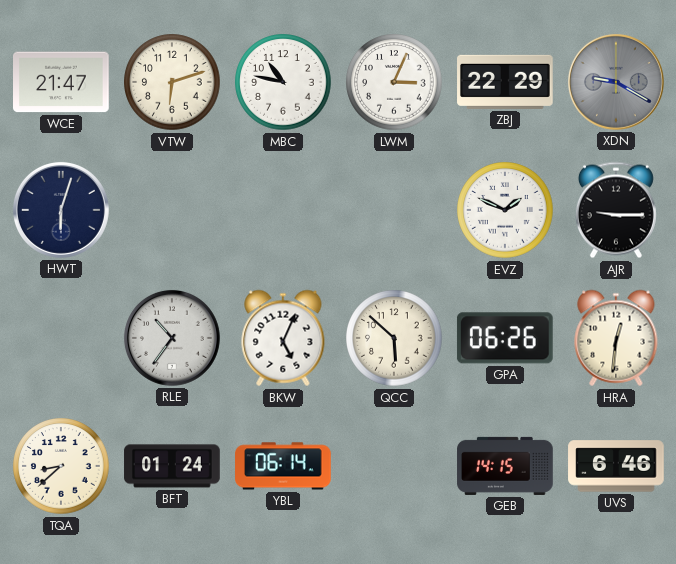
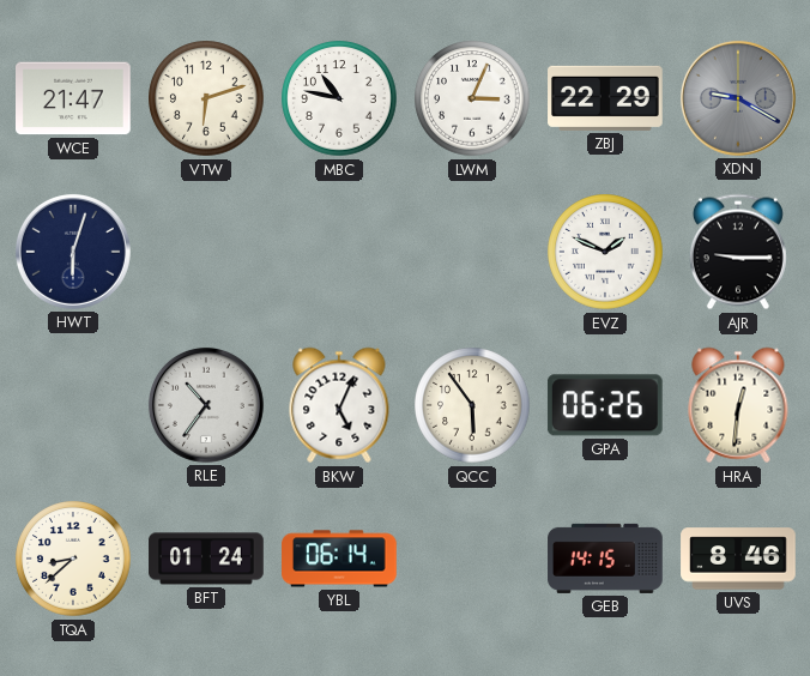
QCC: 5:52 -> 5:54
UVS: 6:46 -> 8:46
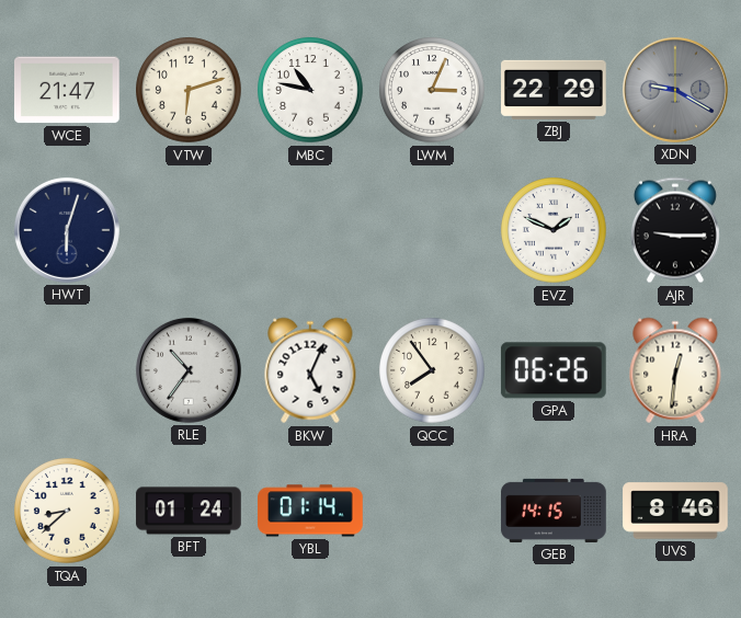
QCC: 5:54 -> 7:54
YBL: 06:14 -> 01:14
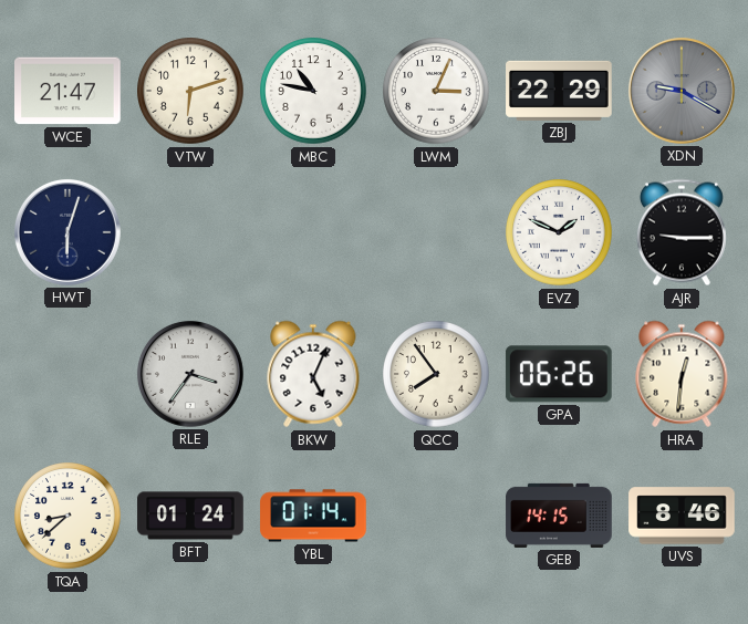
RLE: 10:36 -> 3:36
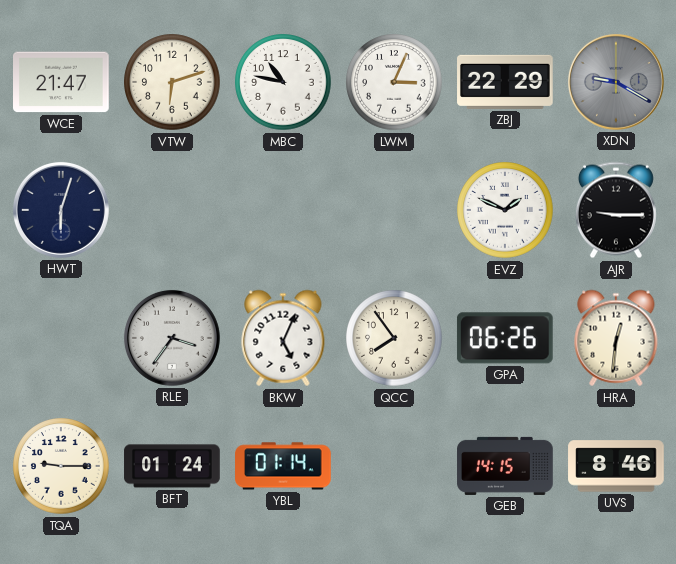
TQA: 8:38 -> 9:15
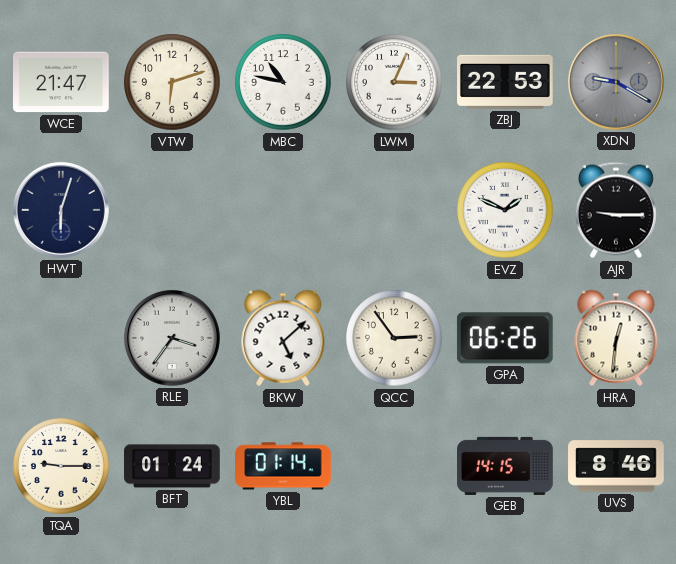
ZBJ: 22:29 -> 22:53
BKW: 5:04 -> 5:08
QCC: 7:54 -> 2:54
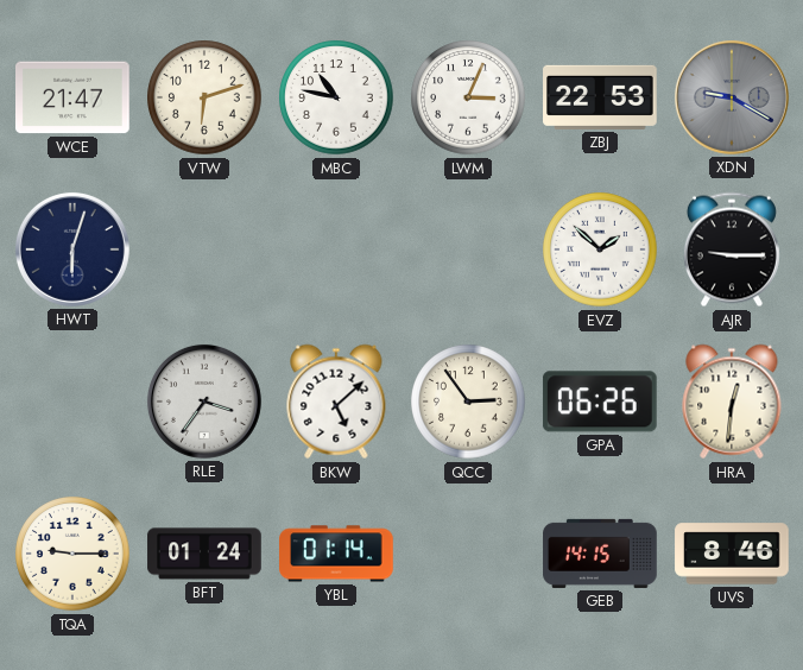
EVZ: 1:49 -> 1:52
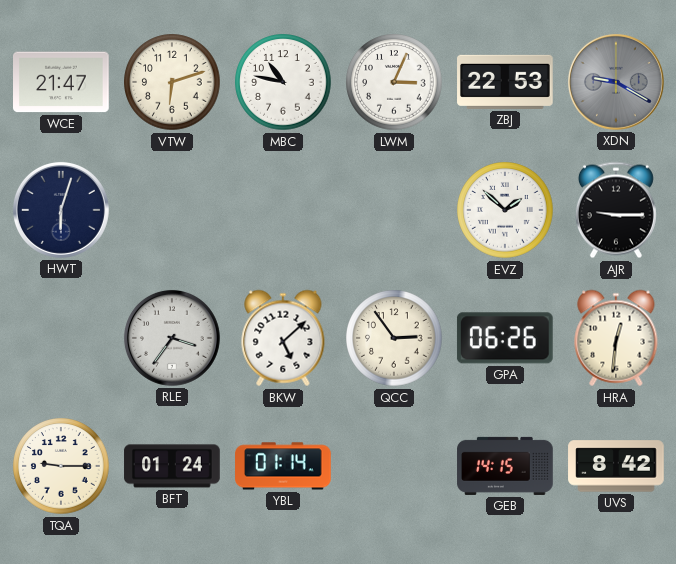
UVS: 8:46 -> 8:42
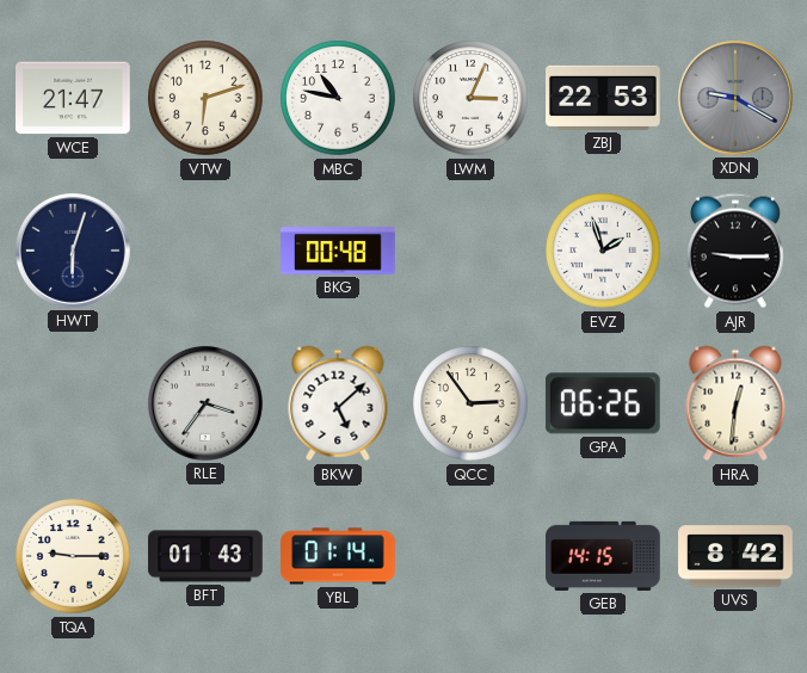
BKG: none -> 00:48
EVZ: 1:52 -> 1:57
BFT: 01:24 -> 01:43
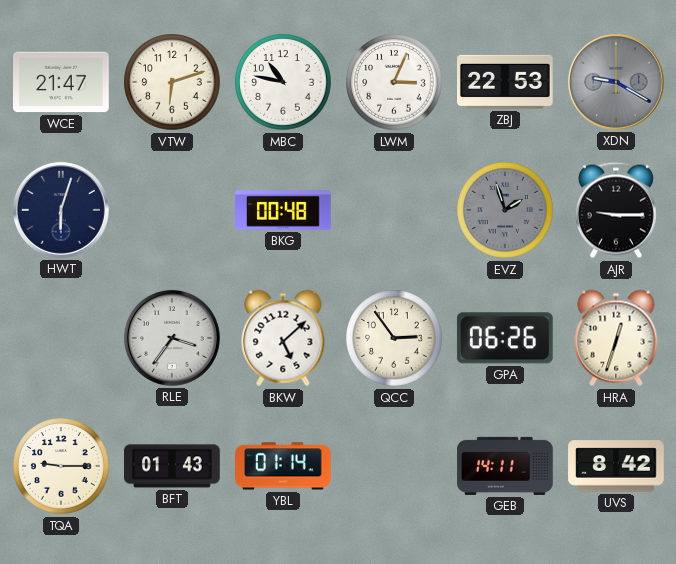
EVZ dial: white -> grey
HRA: 12:31 -> 12:33
GEB: 14:15 -> 14:11
